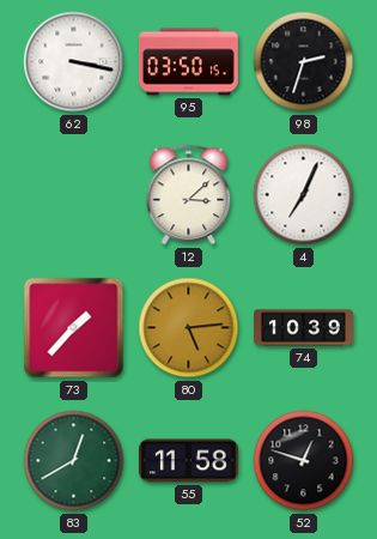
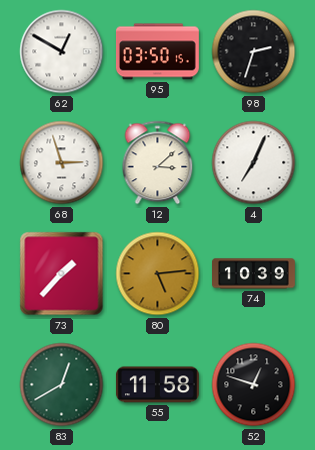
62: 3:17 -> 12:50
68: none -> 2:57
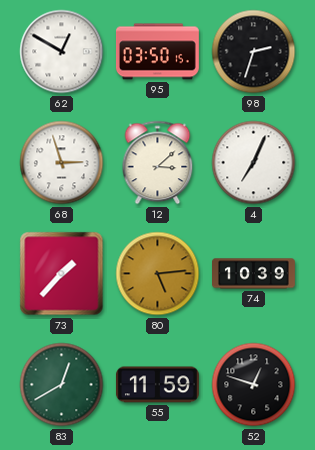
55: 11:58 -> 11:59
